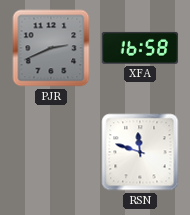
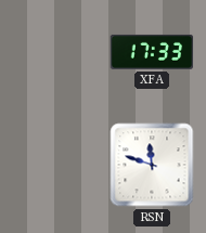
PJR: 2:41 -> none
XFA: 16:58 -> 17:33
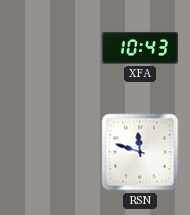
XFA: 17:33 -> 10:43
